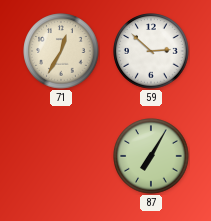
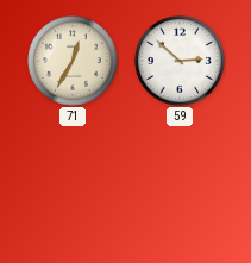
87: 7:05 -> none
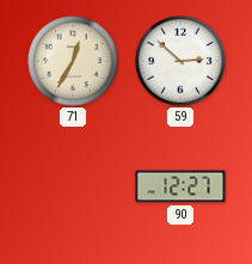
90: none -> 12:27
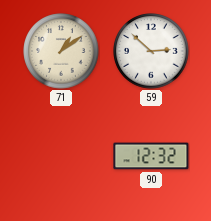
71: 12:35 -> 1:09
90: 12:27 -> 12:32
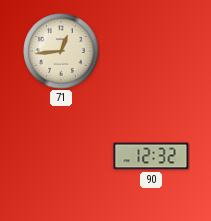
71: 1:09 -> 12:44
59: 2:52 -> none
